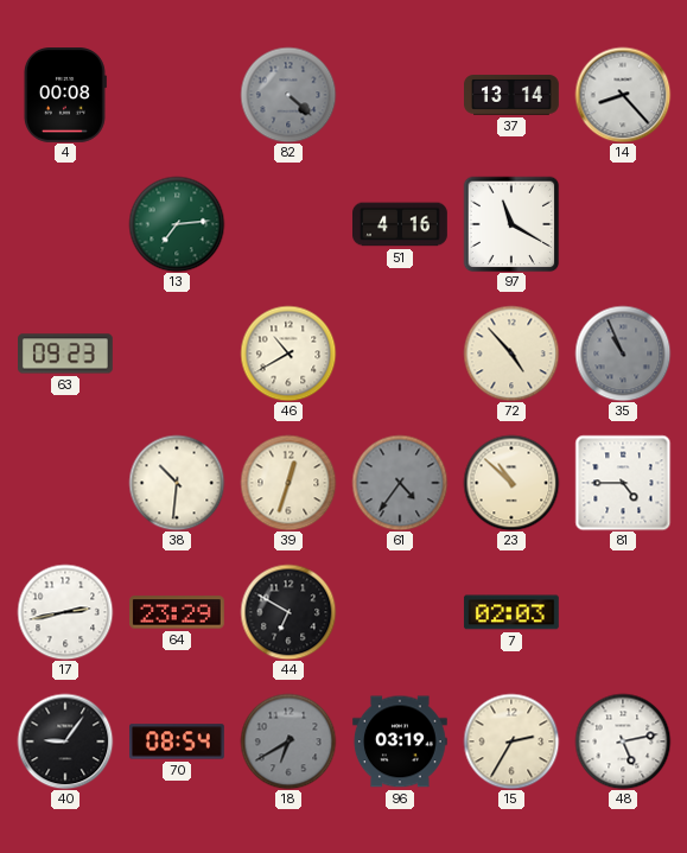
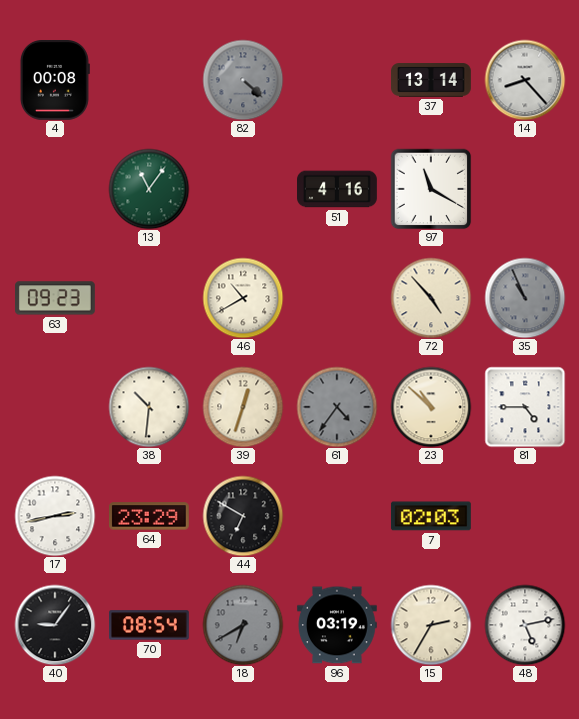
13: 7:14 -> 11:06
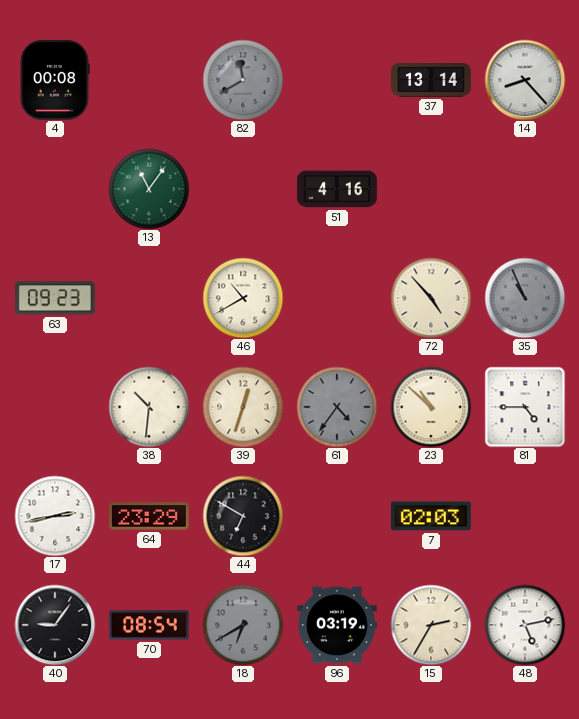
82: 4:22 -> 11:40
97: 11:20 -> none
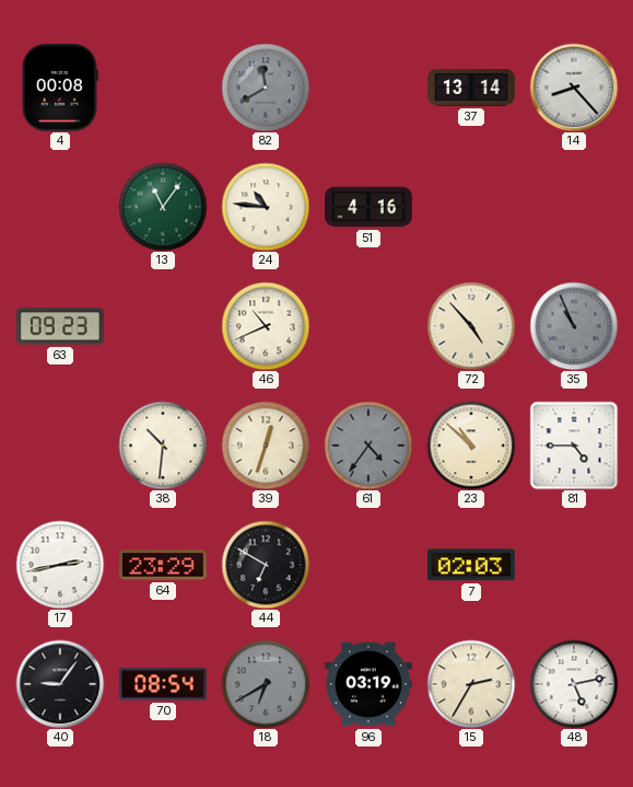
24: none -> 10:46
46: 10:40 -> 10:41
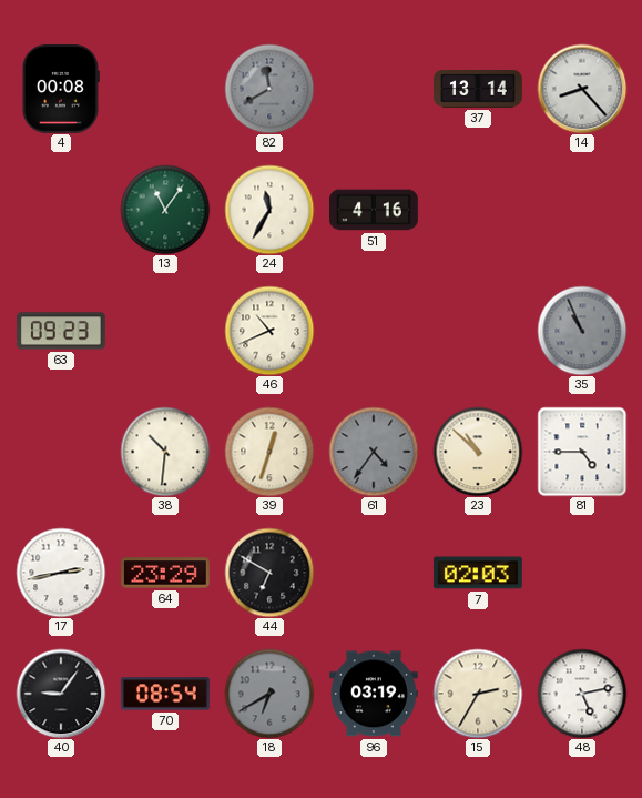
24: 10:46 -> 11:35
72: 4:53 -> none
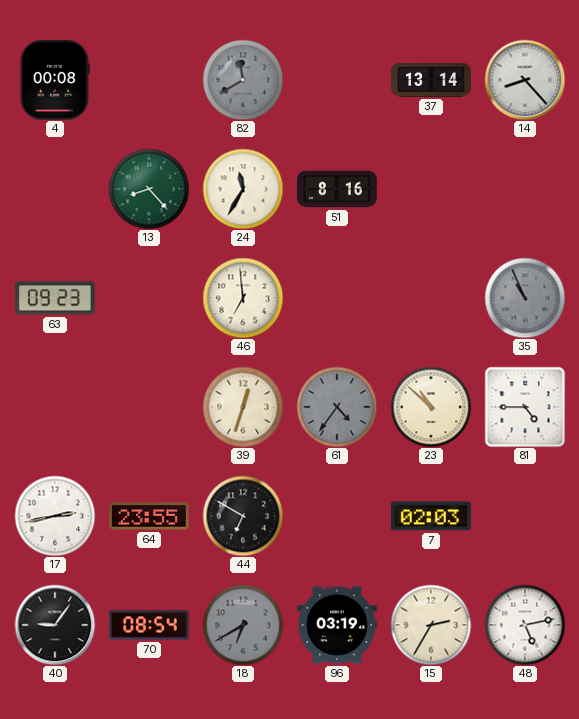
13: 11:06 -> 8:23
51: 4:16 -> 8:16
46: 10:41 -> 6:59
38: 10:31 -> none
64: 23:29 -> 23:55
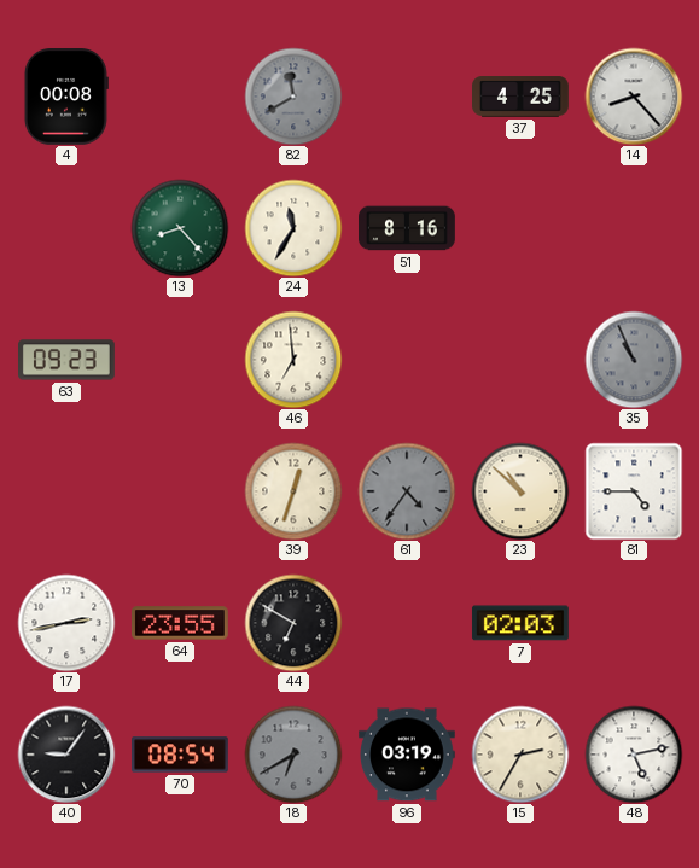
37: 13:14 -> 4:25
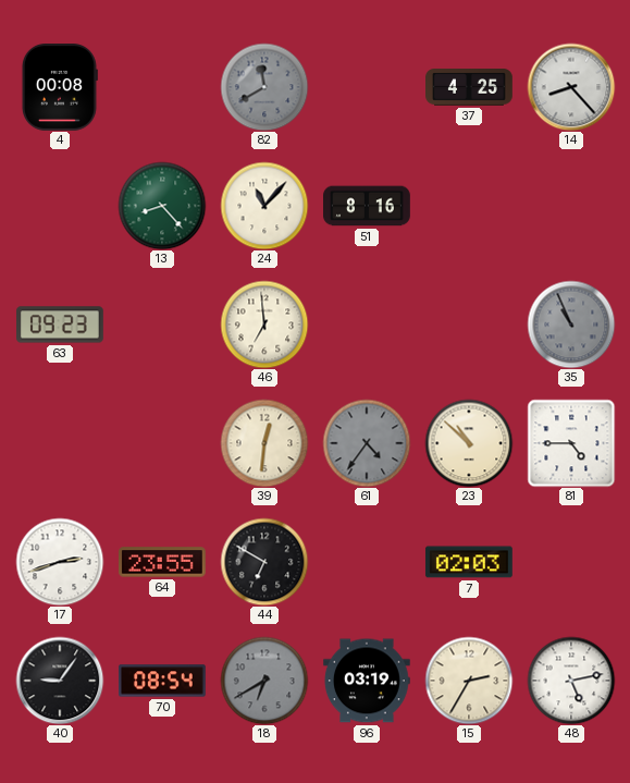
24: 11:35 -> 11:07
39: 12:33 -> 12:31
17: 2:43 -> 2:42
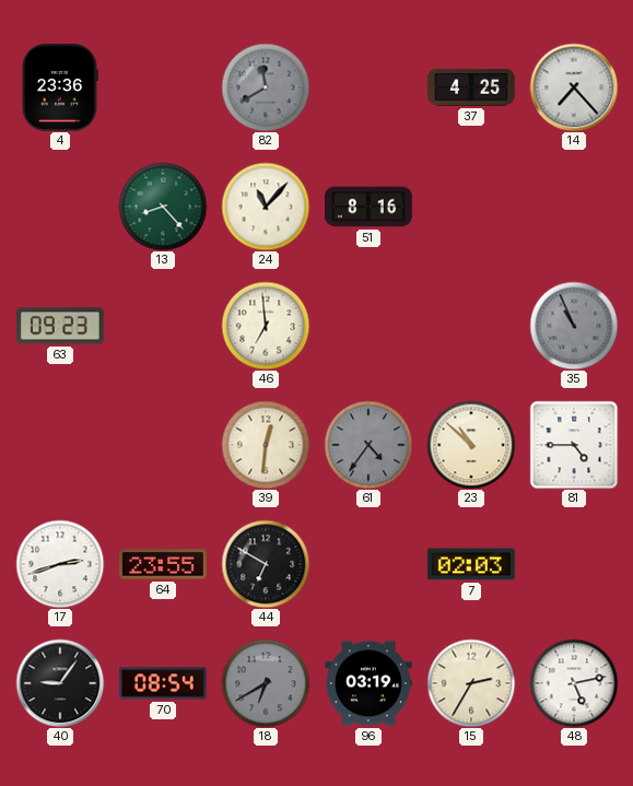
4: 00:08 -> 23:36
14: 8:23 -> 7:23
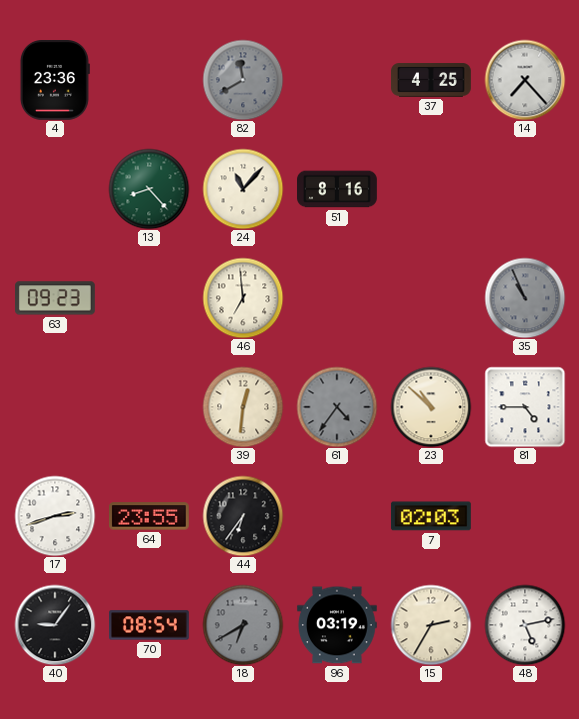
44: 6:50 -> 6:36
